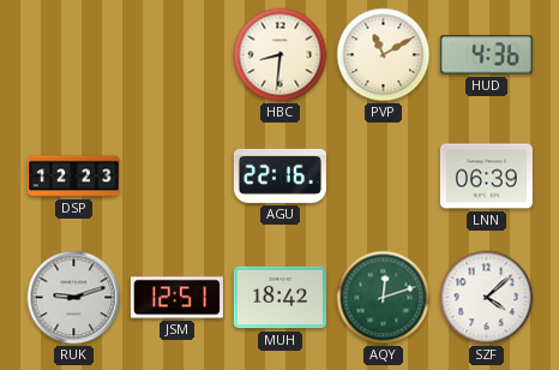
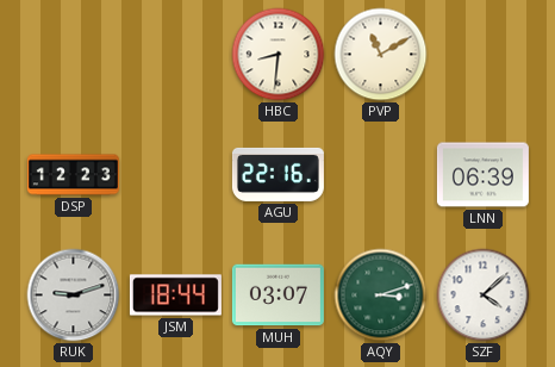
HUD: 4:36 -> none
JSM: 12:51 -> 18:44
MUH: 18:42 -> 03:07
AQY: 12:12 -> 3:12
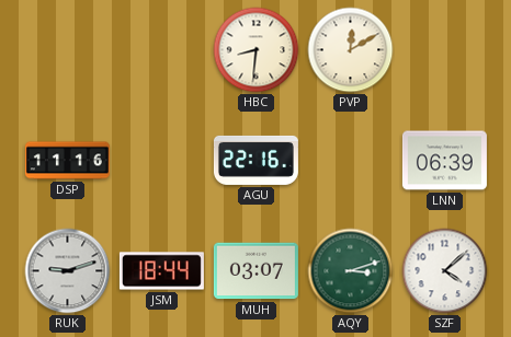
PVP: 11:10 -> 12:10
DSP: 12:23 -> 11:16
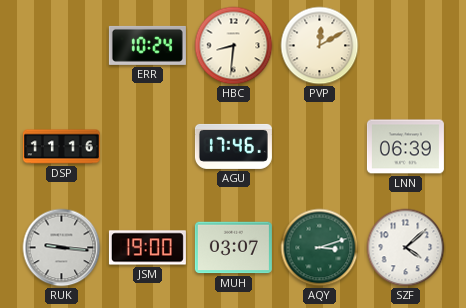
ERR: none -> 10:24
AGU: 22:16 -> 17:46
RUK: 9:12 -> 9:16
JSM: 18:44 -> 19:00
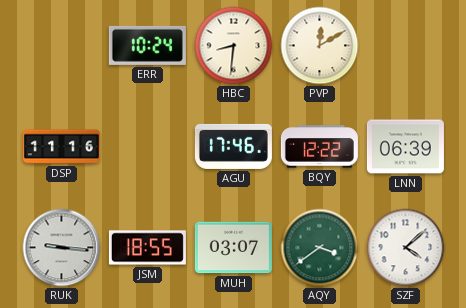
BQY: none -> 12:22
JSM: 19:00 -> 18:55
AQY: 3:12 -> 3:39
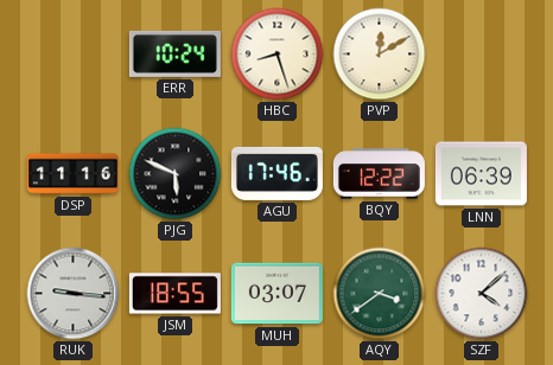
HBC: 8:31 -> 8:27
PJG: none -> 5:49
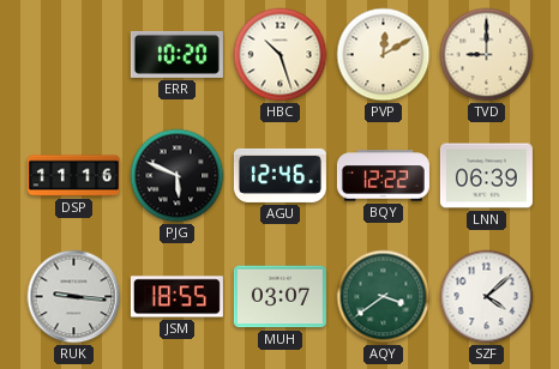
ERR: 10:24 -> 10:20
HBC: 8:27 -> 10:27
TVD: none -> 9:00
AGU: 17:46 -> 12:46
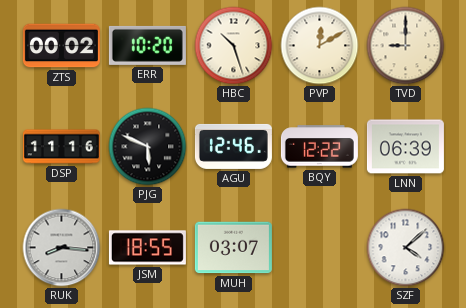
ZTS: none -> 00:02
RUK: 9:16 -> 8:16
AQY: 3:39 -> none
